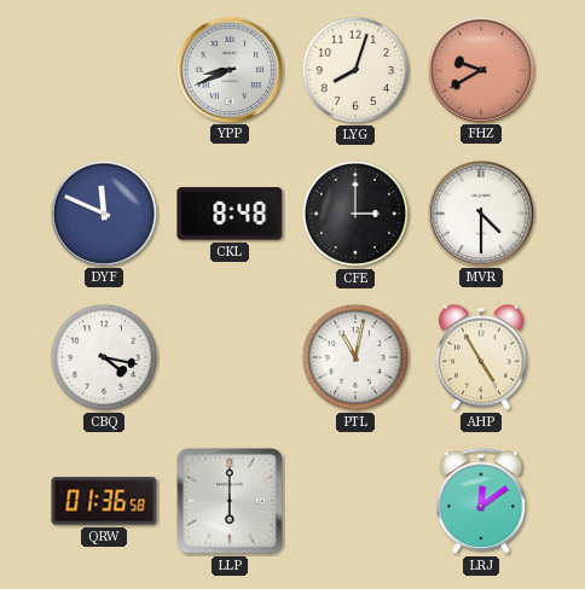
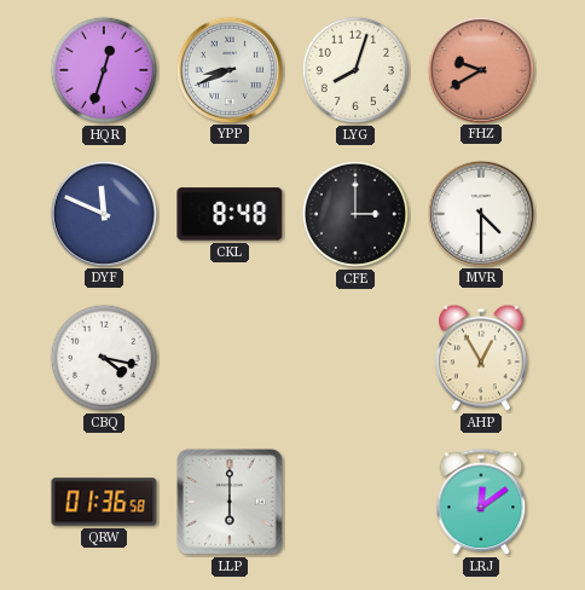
HQR: none -> 12:33
PTL: 11:02 -> none
AHP: 4:55 -> 12:55
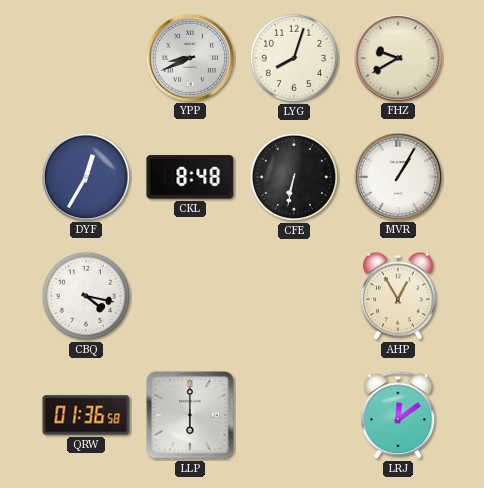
HQR: 12:33 -> none
FHZ dial: salmon -> cream
DYF: 11:49 -> 12:35
CFE: 3:00 -> 6:32
MVR: 4:30 -> 1:05
